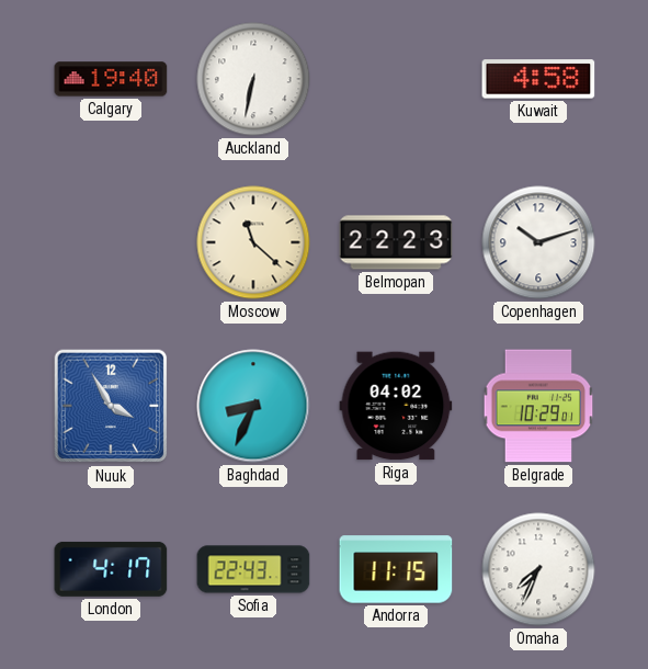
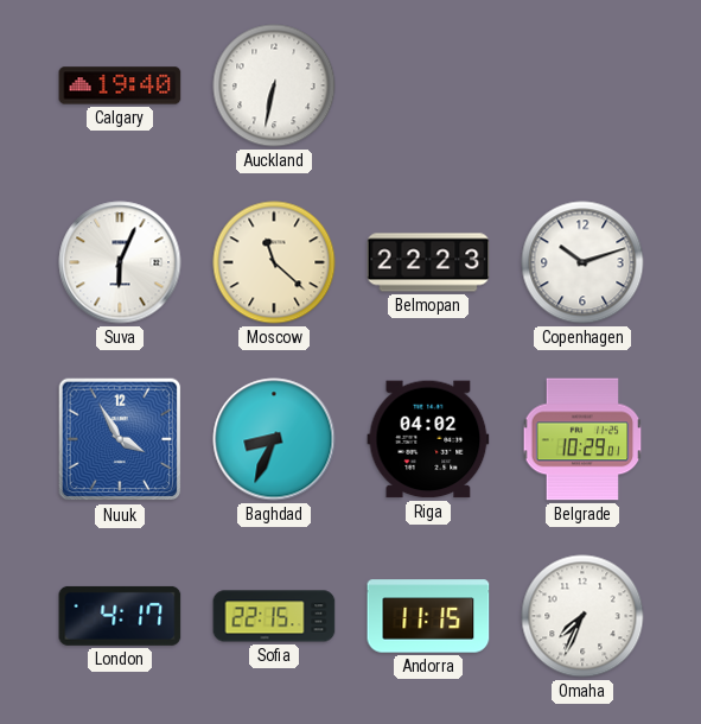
Kuwait: 4:58 -> none
Suva: none -> 6:04
Sofia: 22:43 -> 22:15
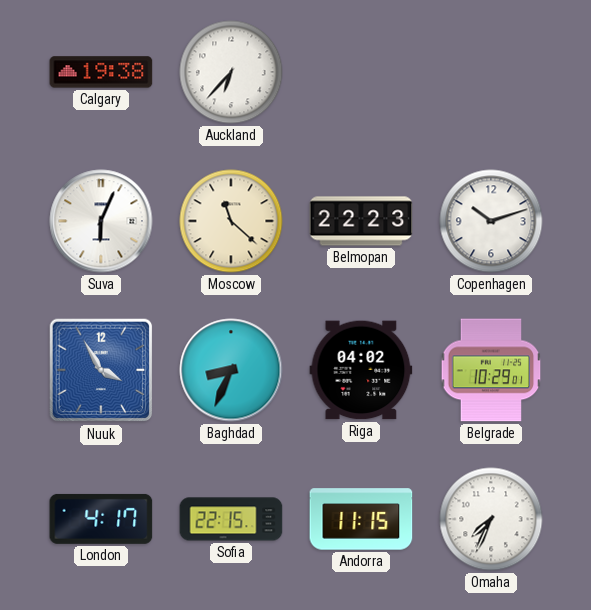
Calgary: 19:40 -> 19:38
Auckland: 6:32 -> 6:37
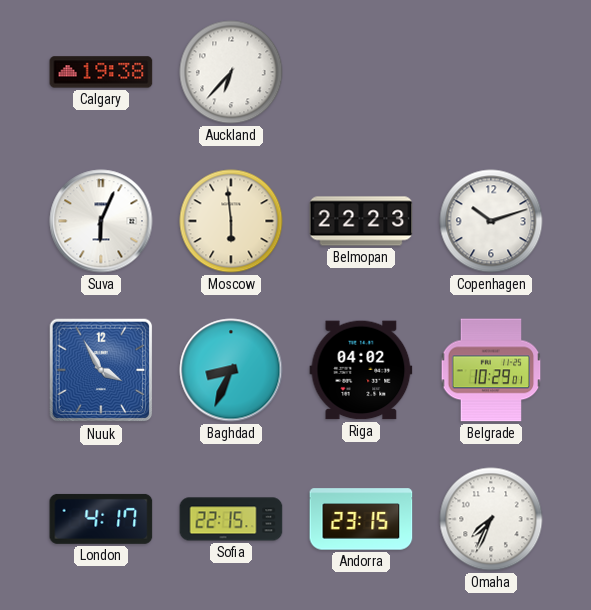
Moscow: 11:22 -> 5:59
Andorra: 11:15 -> 23:15
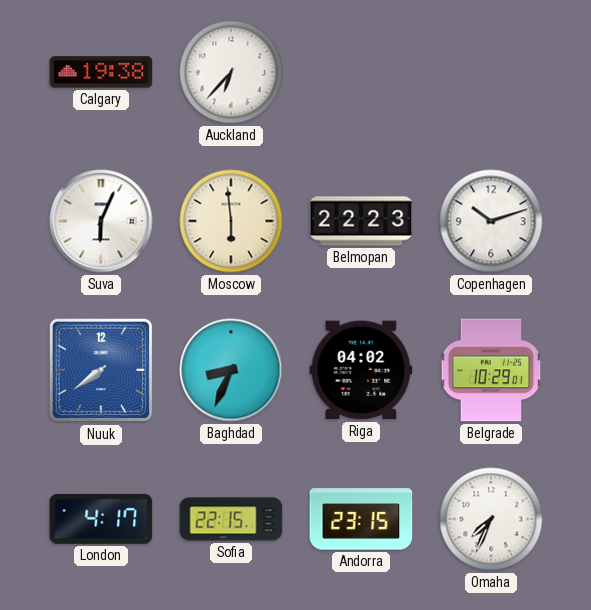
Nuuk: 3:55 -> 7:39
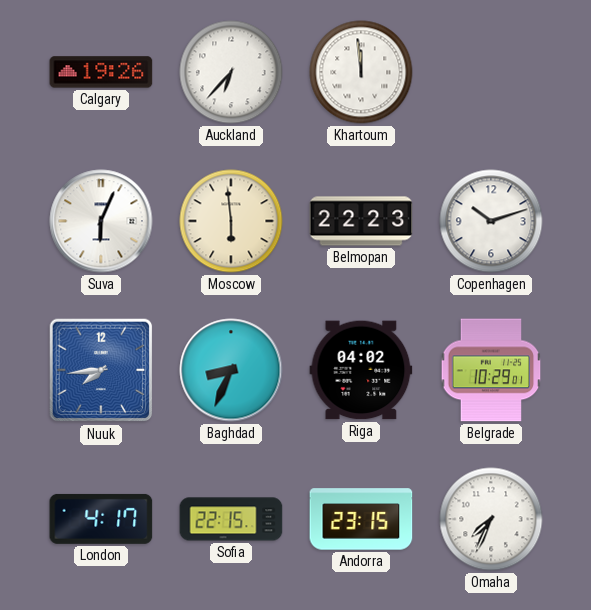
Calgary: 19:38 -> 19:26
Khartoum: none -> 11:59
Nuuk: 7:39 -> 7:44
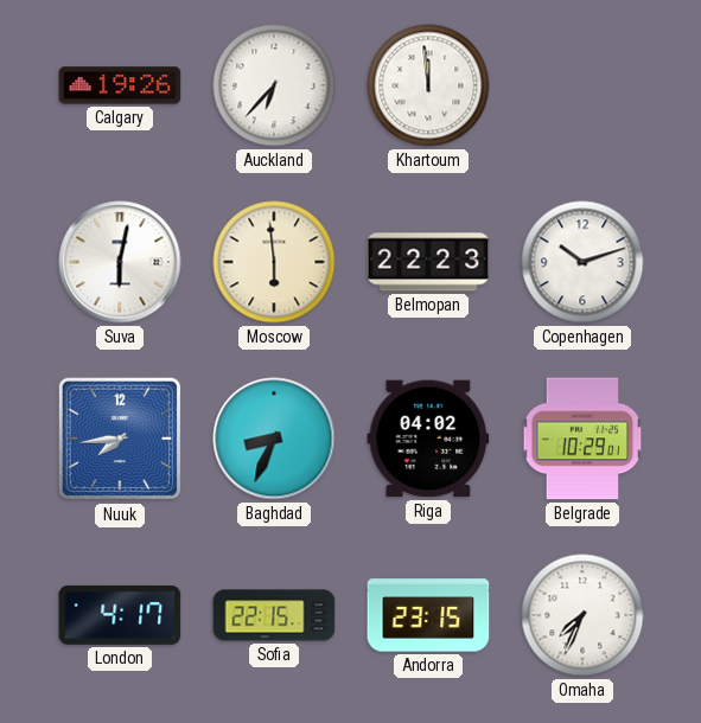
Suva: 6:04 -> 6:02
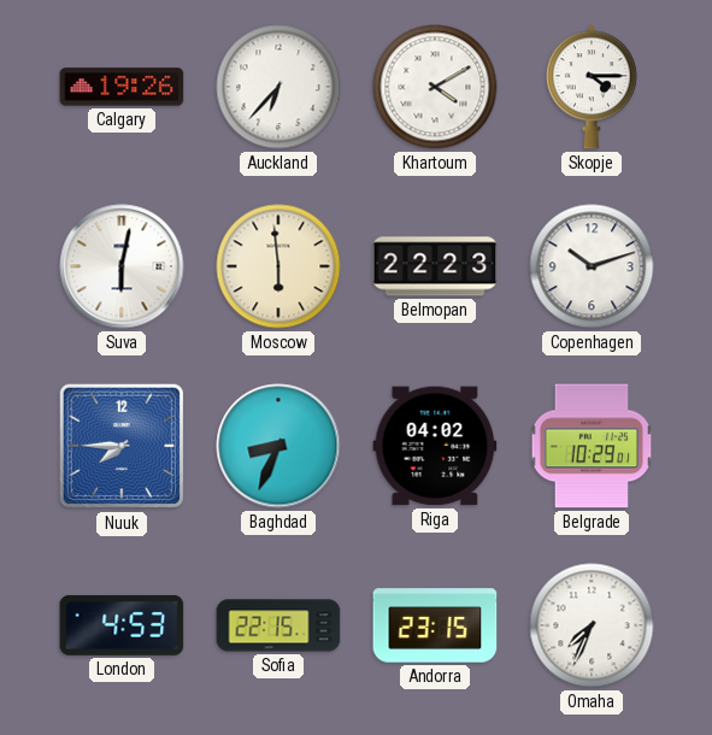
Khartoum: 11:59 -> 4:10
Skopje: none -> 4:15
Nuuk: 7:44 -> 7:45
London: 4:17 -> 4:53
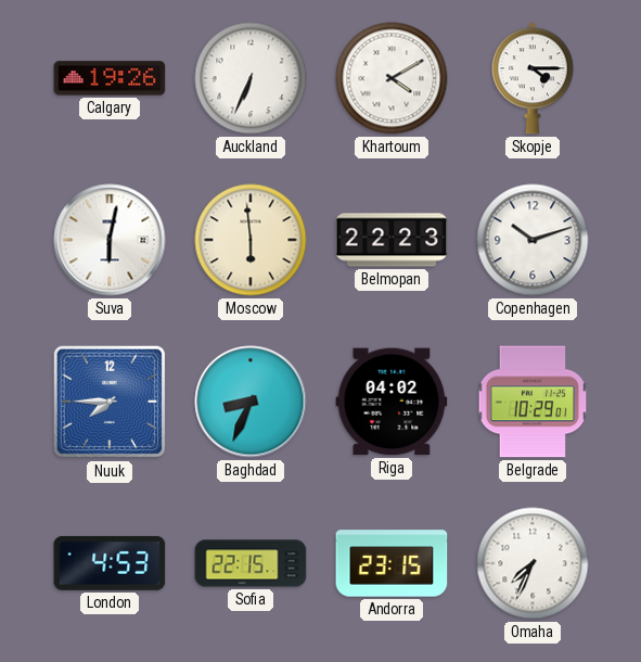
Auckland: 6:37 -> 6:34
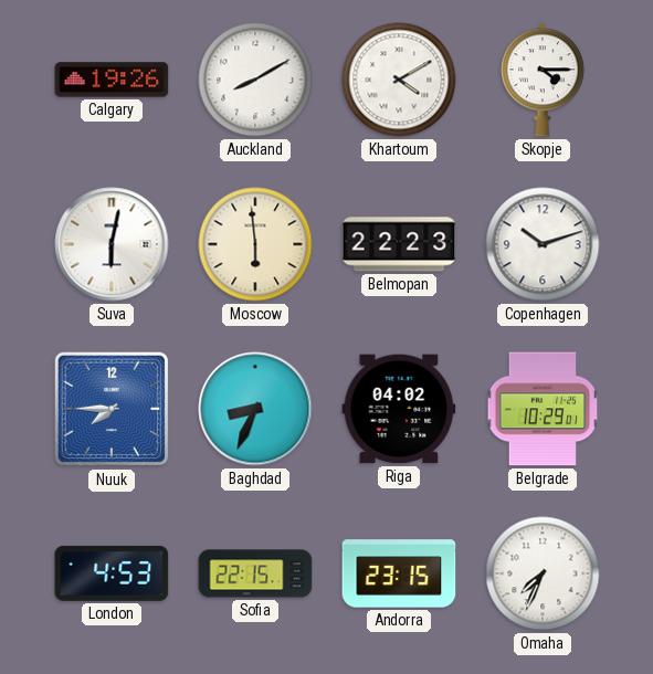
Auckland: 6:34 -> 8:10
